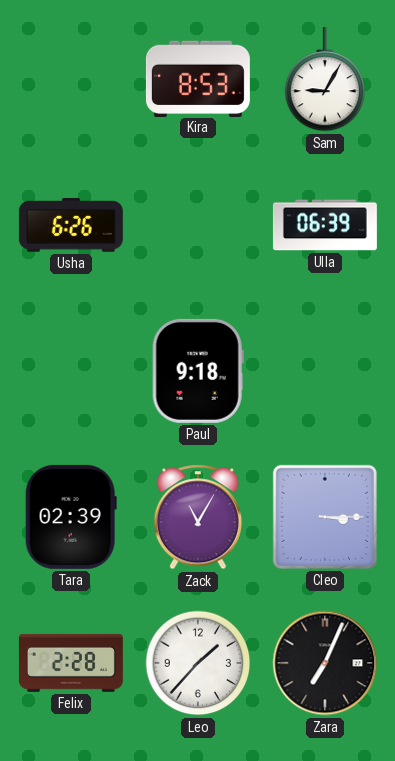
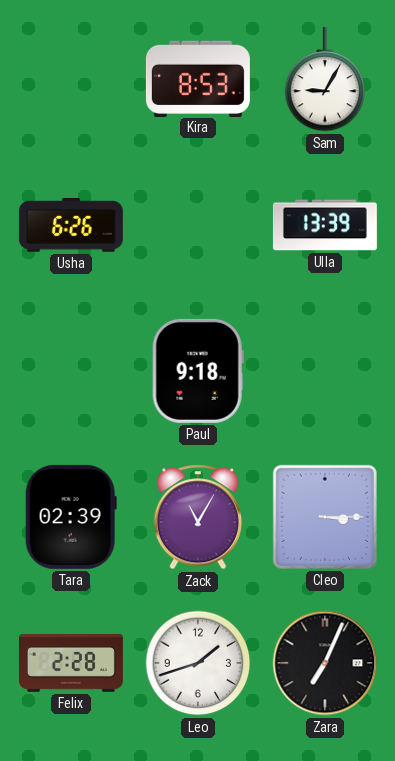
Ulla: 06:39 -> 13:39
Leo: 1:37 -> 1:42
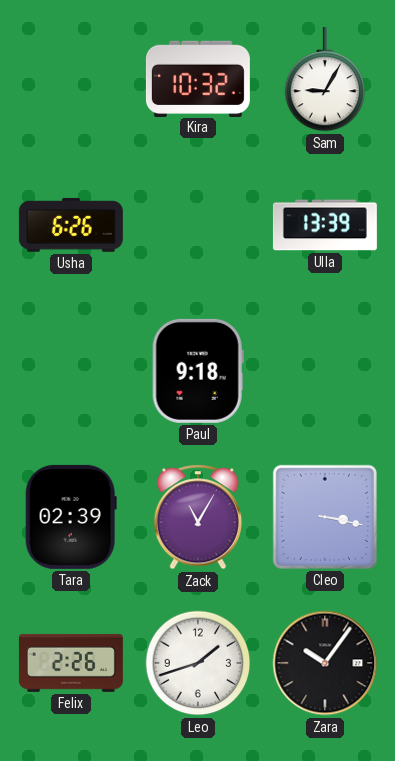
Kira: 8:53 -> 10:32
Cleo: 3:15 -> 3:17
Felix: 2:28 -> 2:26
Zara: 7:04 -> 10:06
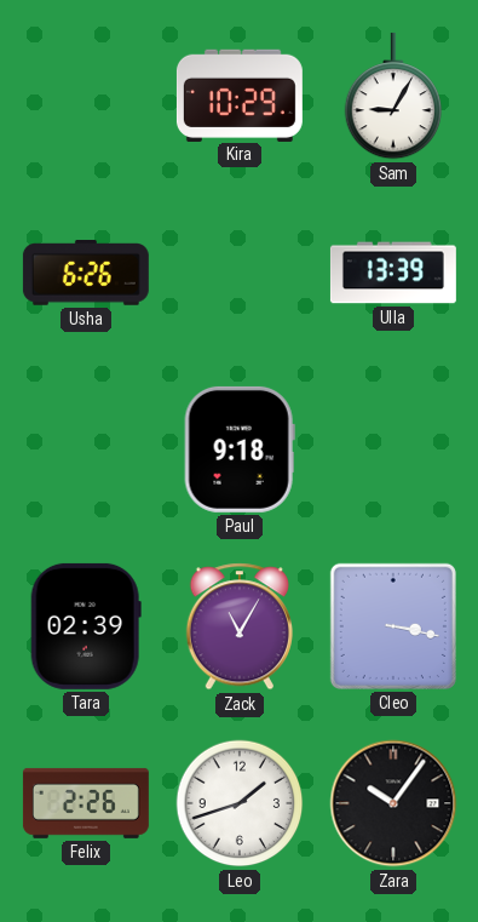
Kira: 10:32 -> 10:29
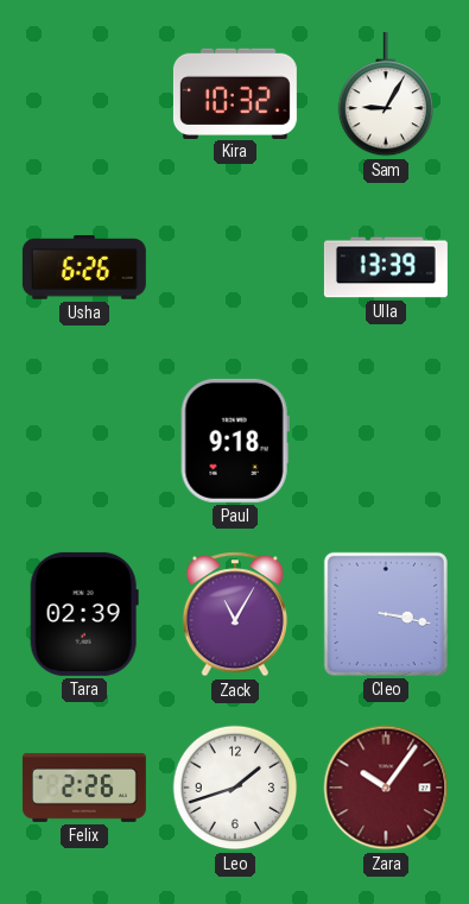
Kira: 10:29 -> 10:32
Zara dial: black -> burgundy
